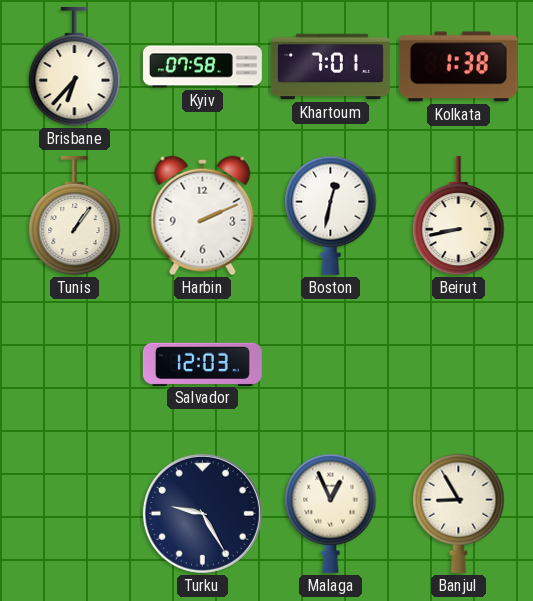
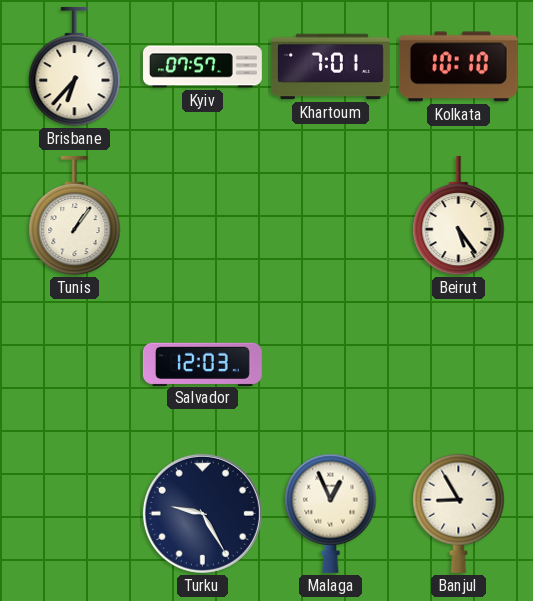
Kyiv: 07:58 -> 07:57
Kolkata: 1:38 -> 10:10
Harbin: 2:11 -> none
Boston: 12:32 -> none
Beirut: 8:43 -> 5:24
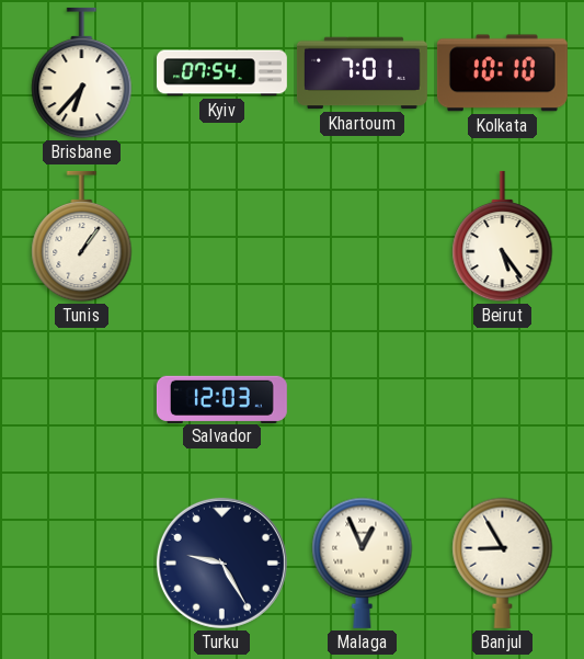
Kyiv: 07:57 -> 07:54
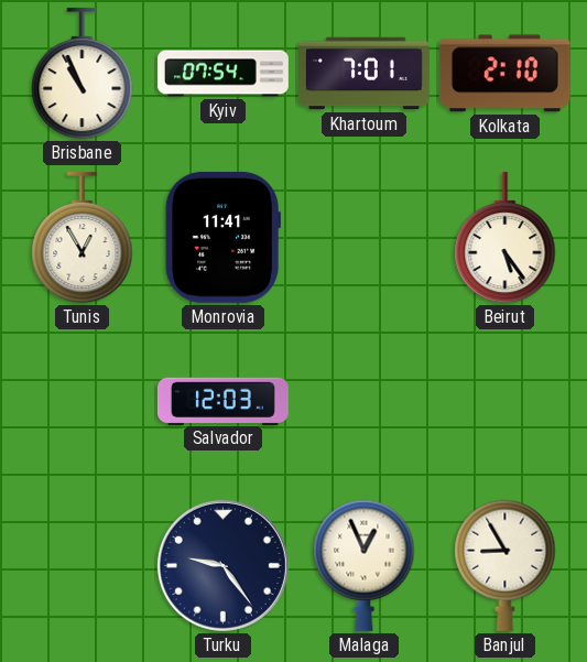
Brisbane: 6:37 -> 10:56
Kolkata: 10:10 -> 2:10
Tunis: 1:06 -> 12:55
Monrovia: none -> 11:41
Turku: 9:25 -> 9:24
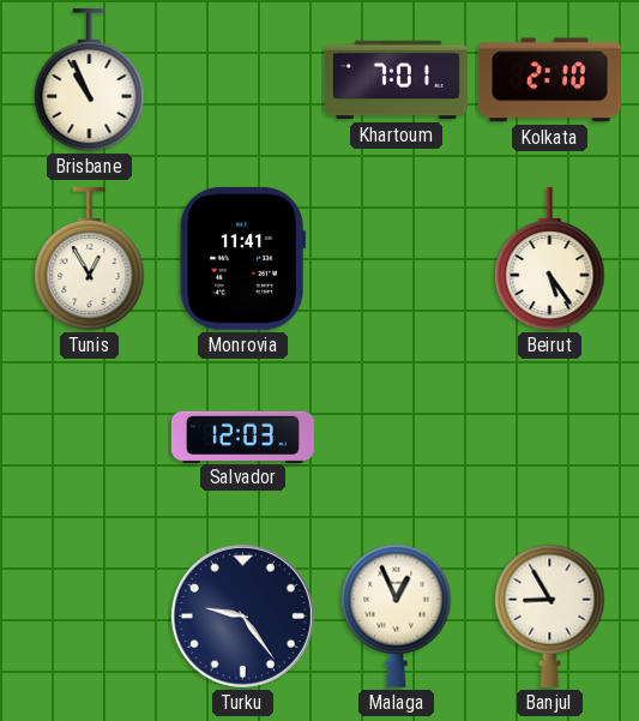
Kyiv: 07:54 -> none
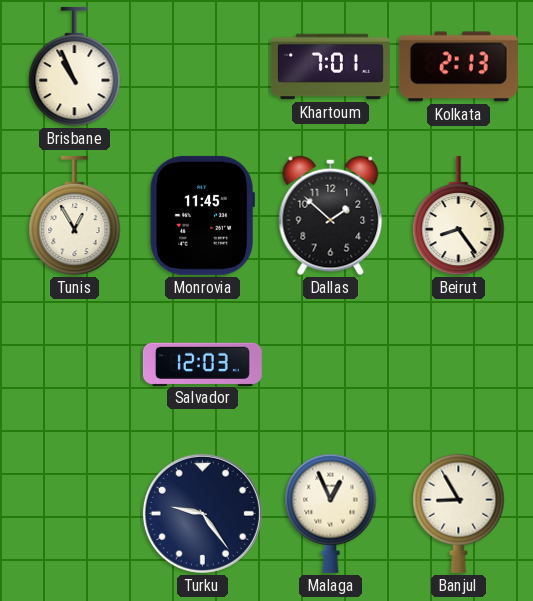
Kolkata: 2:10 -> 2:13
Monrovia: 11:41 -> 11:45
Dallas: none -> 1:52
Beirut: 5:24 -> 8:24
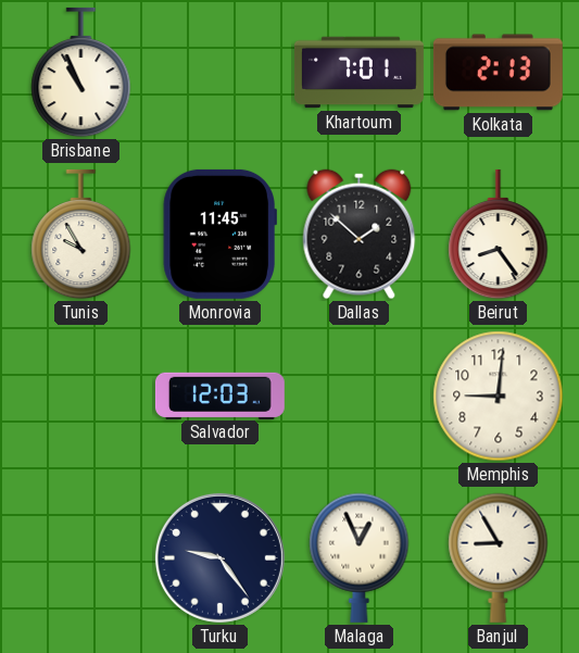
Tunis: 12:55 -> 9:55
Memphis: none -> 9:01
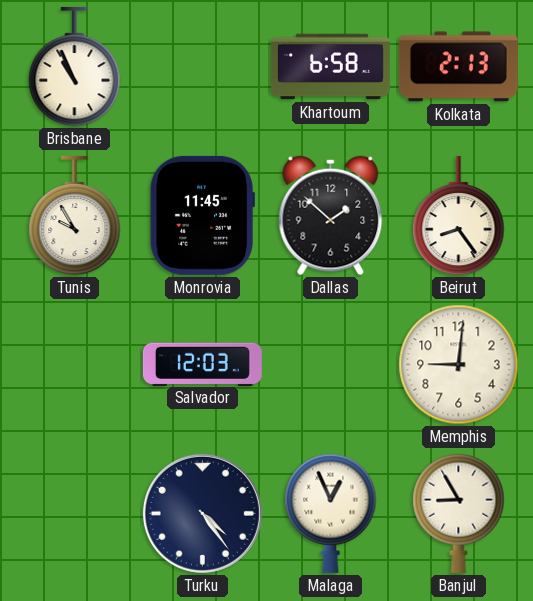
Khartoum: 7:01 -> 6:58
Turku: 9:24 -> 4:24
